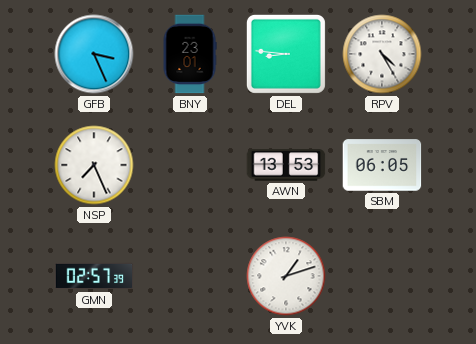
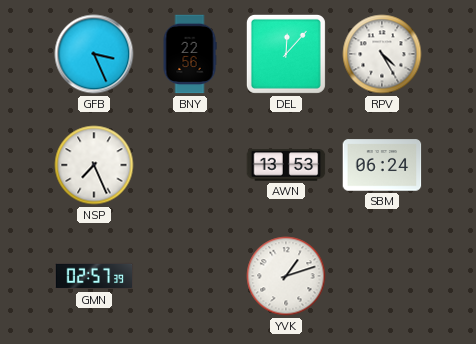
BNY: 23:01 -> 22:56
DEL: 8:46 -> 12:07
SBM: 06:05 -> 06:24
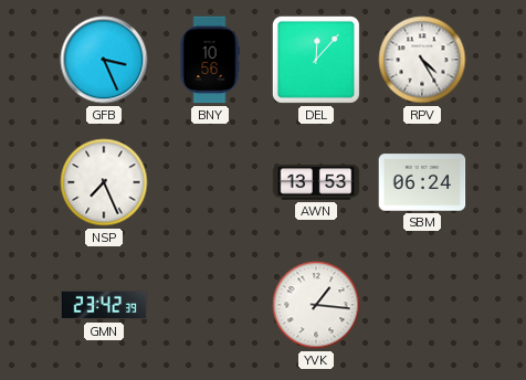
BNY: 22:56 -> 10:56
GMN: 02:57 -> 23:42
YVK: 1:12 -> 1:16
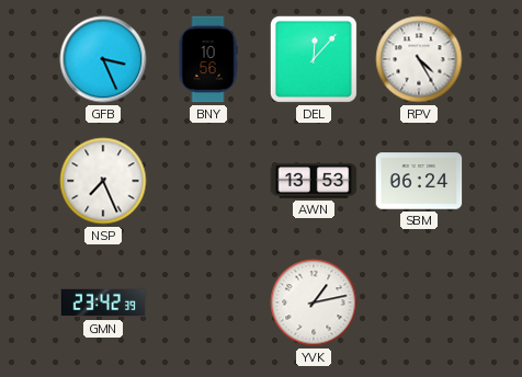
YVK: 1:16 -> 1:13
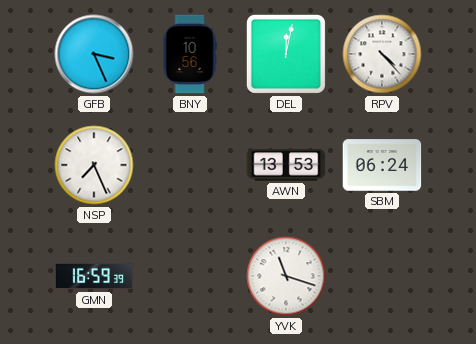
DEL: 12:07 -> 12:02
RPV: 4:25 -> 4:23
GMN: 23:42 -> 16:59
YVK: 1:13 -> 11:18
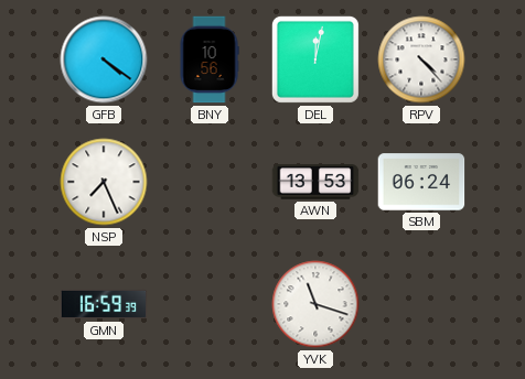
GFB: 3:26 -> 4:21
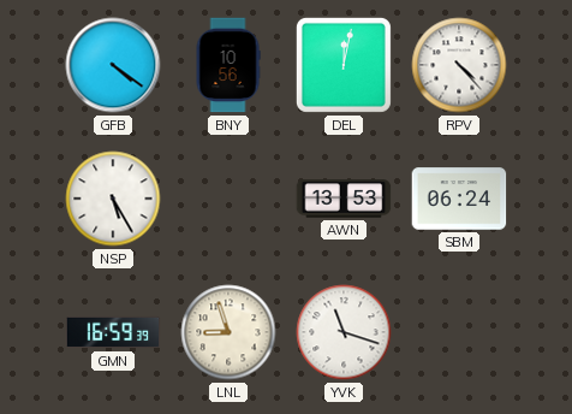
NSP: 7:26 -> 5:25
LNL: none -> 8:57
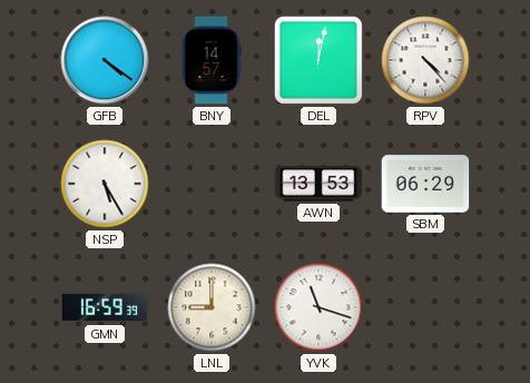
BNY: 10:56 -> 14:57
SBM: 06:24 -> 06:29
LNL: 8:57 -> 9:00
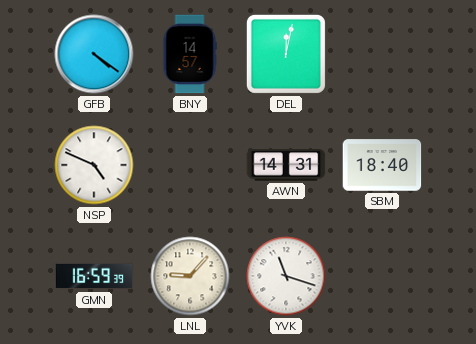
RPV: 4:23 -> none
NSP: 5:25 -> 4:49
AWN: 13:53 -> 14:31
SBM: 06:29 -> 18:40
LNL: 9:00 -> 9:07
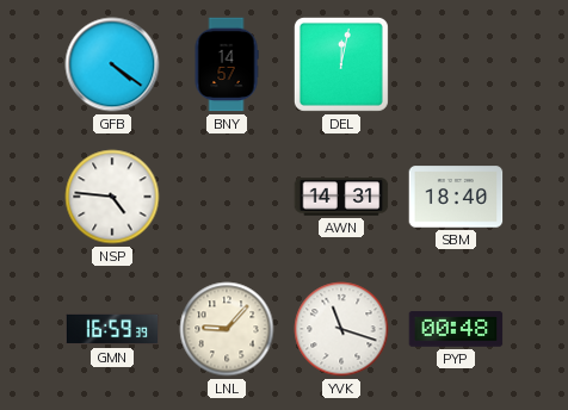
NSP: 4:49 -> 4:46
PYP: none -> 00:48
